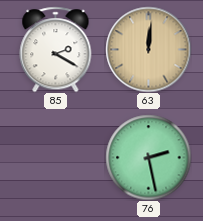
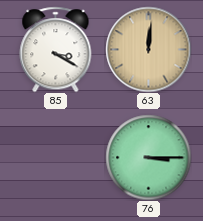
85: 2:20 -> 3:20
76: 2:28 -> 3:15
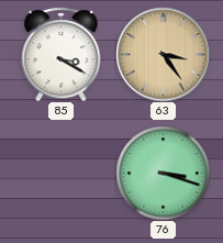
63: 12:01 -> 3:24
76: 3:15 -> 3:18
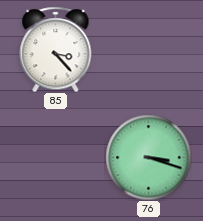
85: 3:20 -> 3:23
63: 3:24 -> none
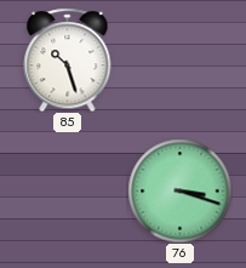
85: 3:23 -> 10:27
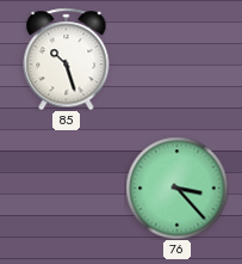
76: 3:18 -> 3:23
